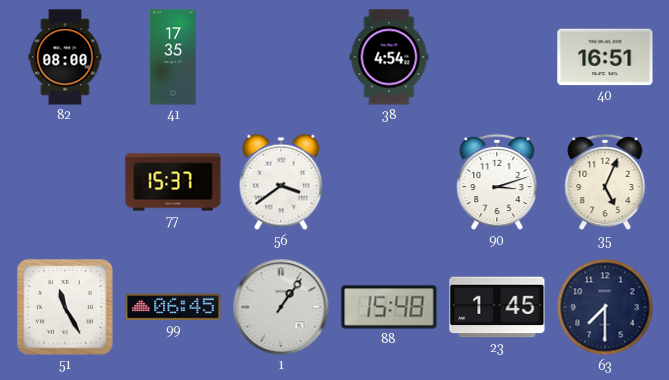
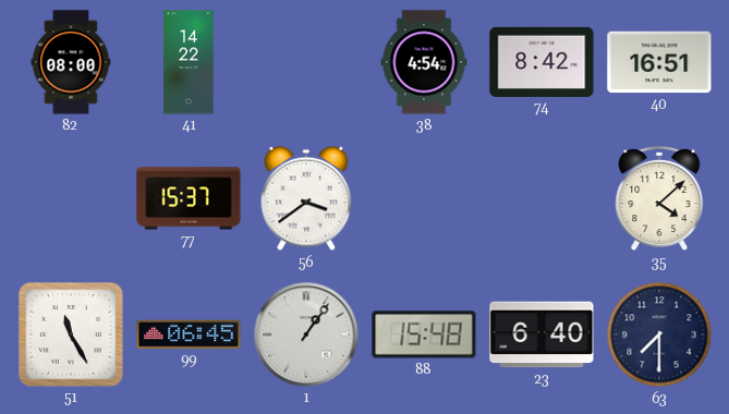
41: 17:35 -> 14:22
74: none -> 8:42
90: 3:12 -> none
35: 5:04 -> 4:08
23: 1:45 -> 6:40
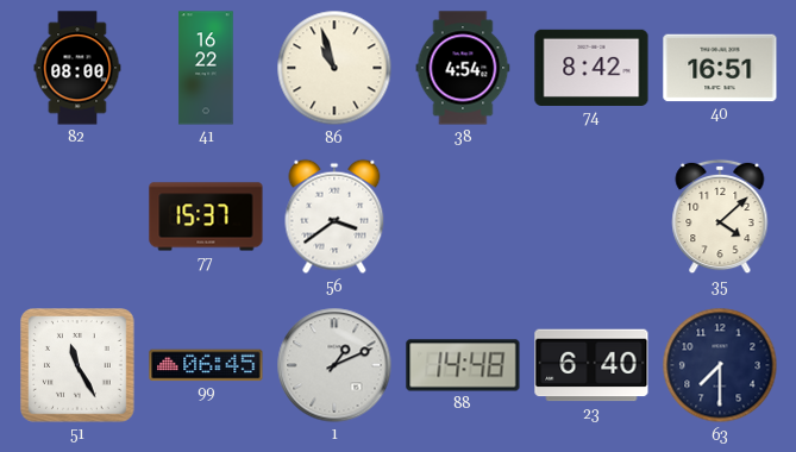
41: 14:22 -> 16:22
86: none -> 10:57
1: 1:06 -> 1:11
88: 15:48 -> 14:48
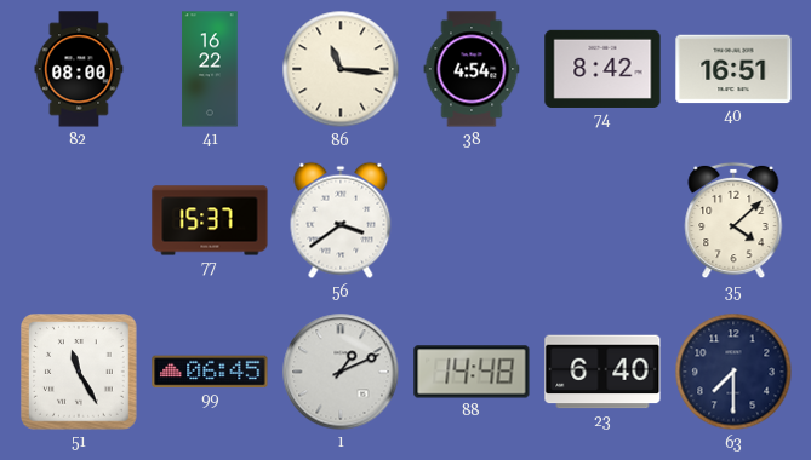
86: 10:57 -> 11:16
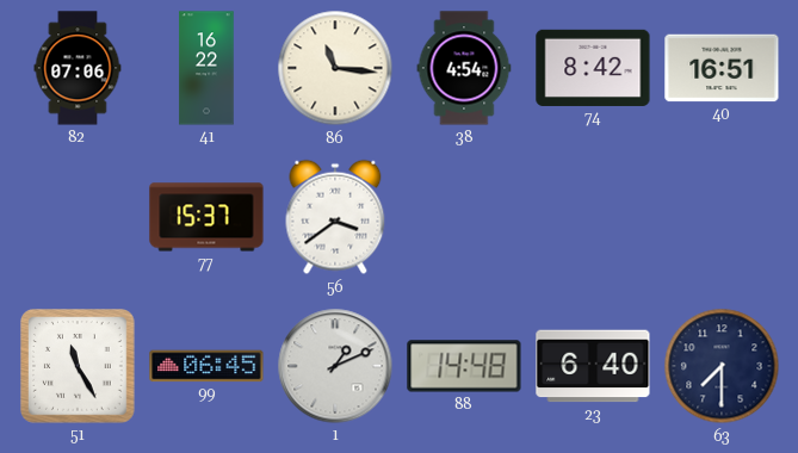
82: 08:00 -> 07:06
35: 4:08 -> none
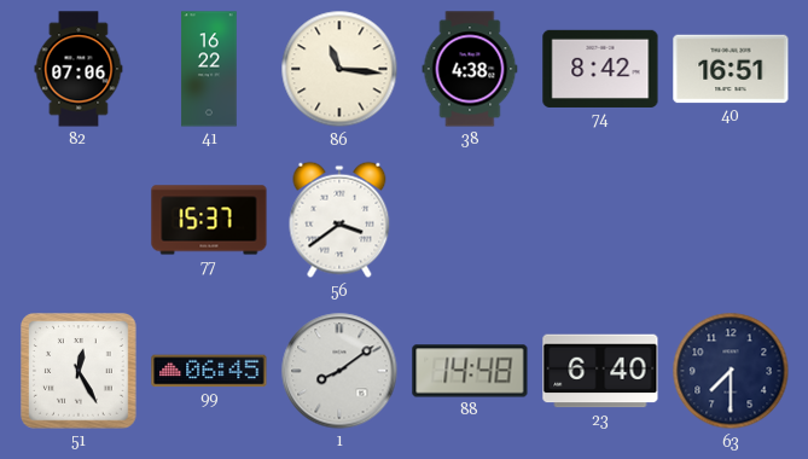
38: 4:54 -> 4:38
51: 11:25 -> 12:25
1: 1:11 -> 8:09
